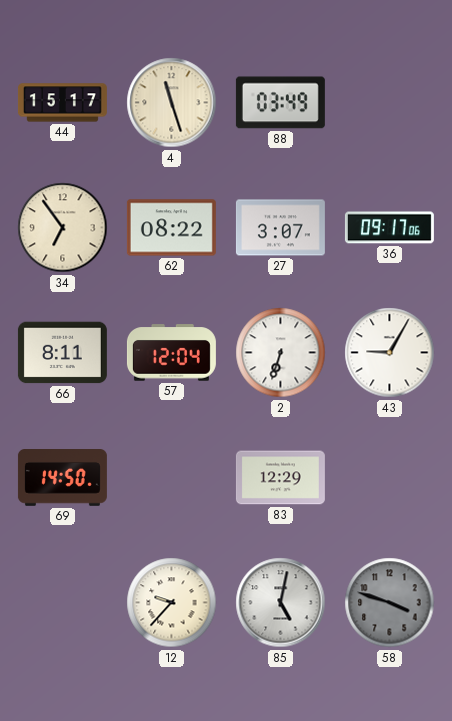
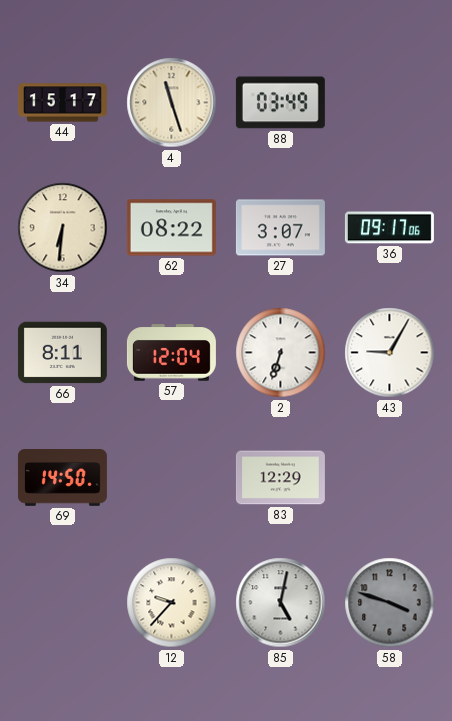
34: 6:54 -> 6:31
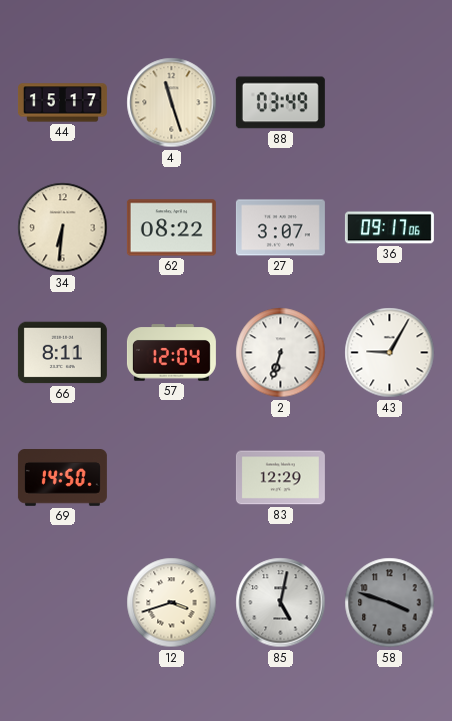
12: 9:37 -> 3:42
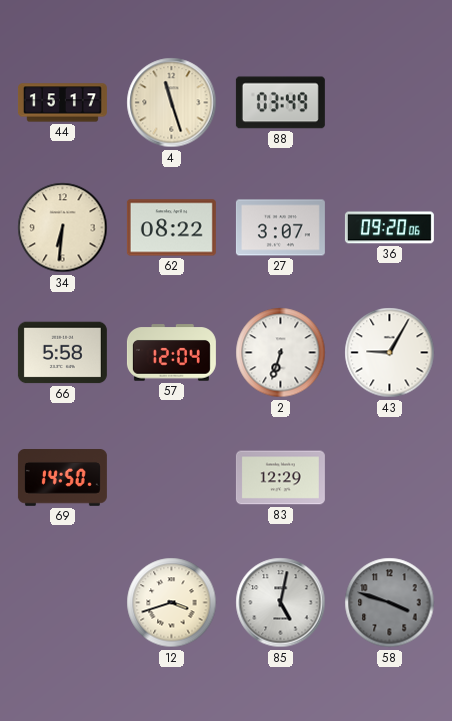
36: 09:17 -> 09:20
66: 8:11 -> 5:58
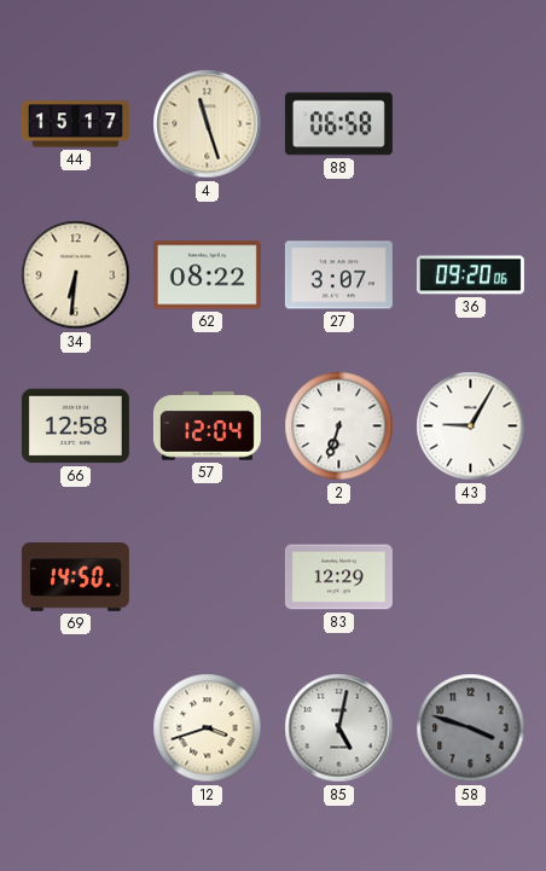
88: 03:49 -> 06:58
66: 5:58 -> 12:58
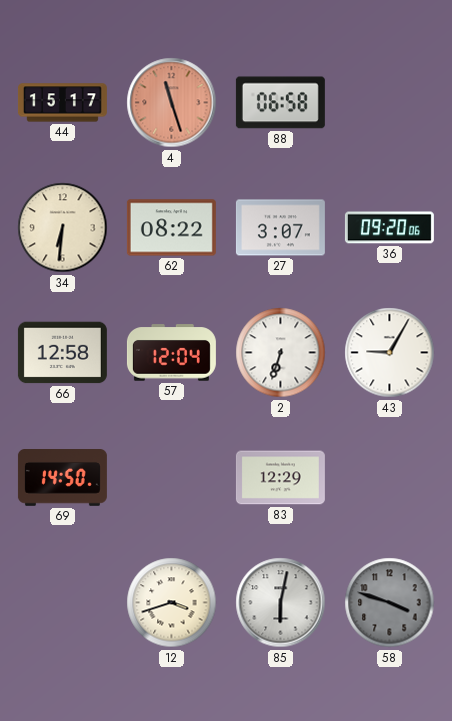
4 dial: cream -> salmon
85: 5:02 -> 6:02
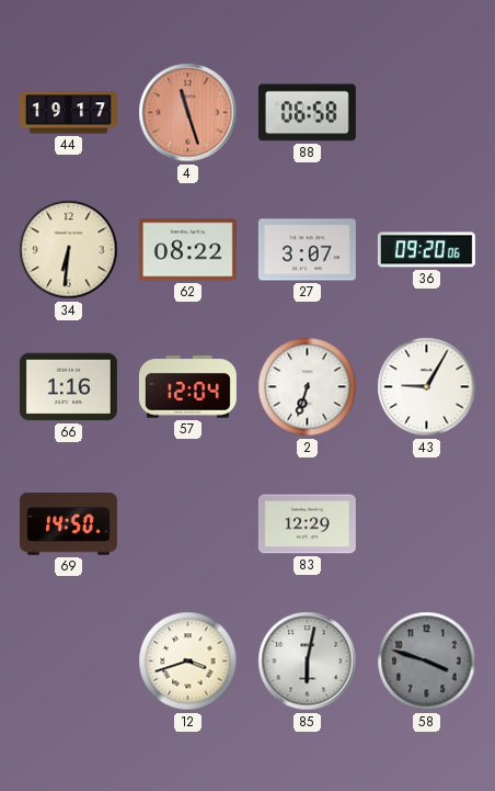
44: 15:17 -> 19:17
66: 12:58 -> 1:16
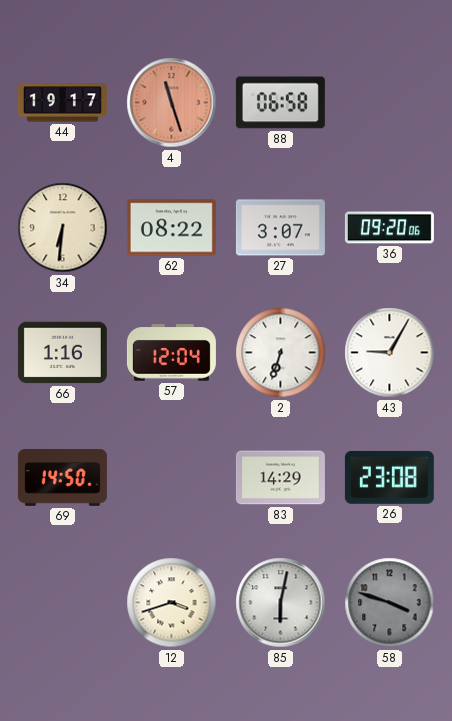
83: 12:29 -> 14:29
26: none -> 23:08
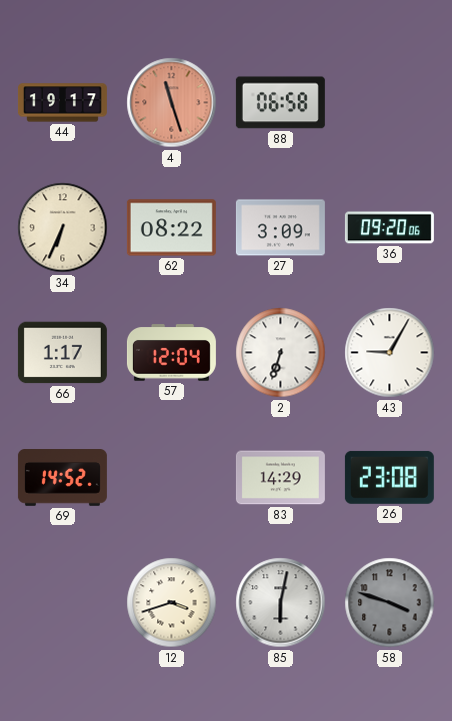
34: 6:31 -> 6:34
27: 3:07 -> 3:09
66: 1:16 -> 1:17
69: 14:50 -> 14:52
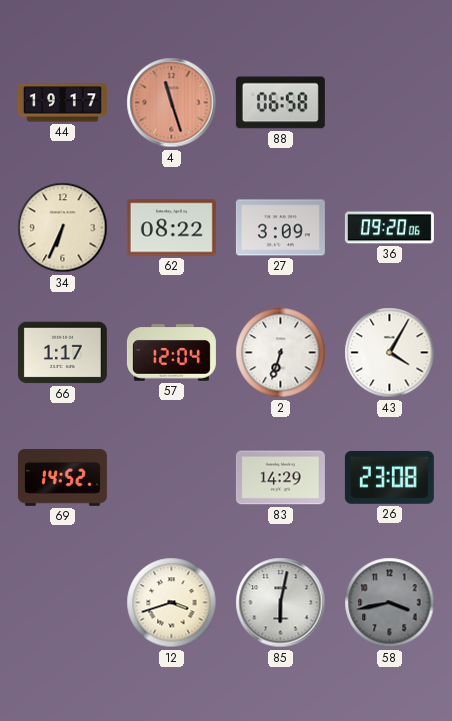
43: 9:05 -> 4:05
58: 3:48 -> 3:43
